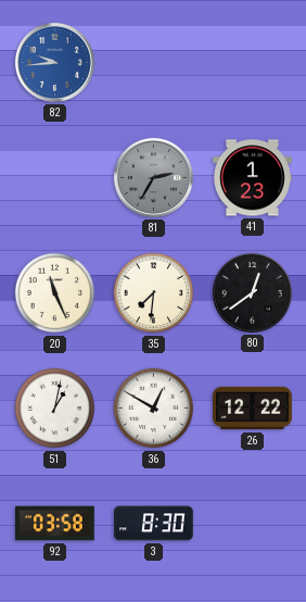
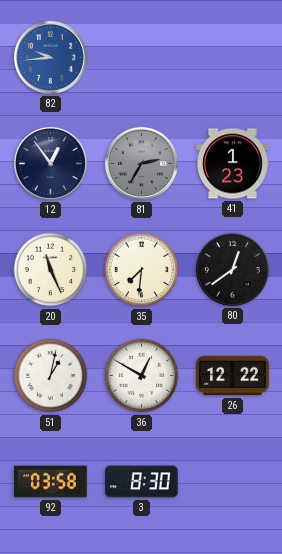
12: none -> 12:54
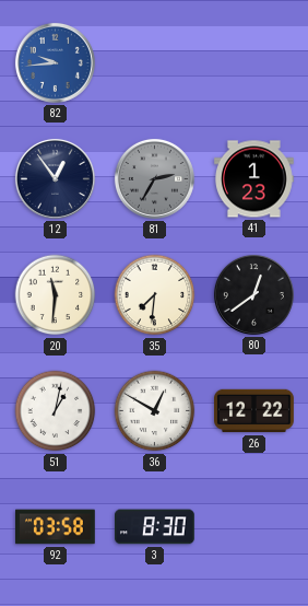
20: 11:26 -> 11:31
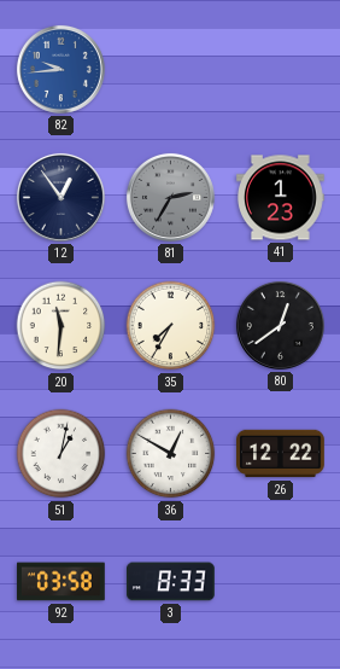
35: 7:31 -> 7:35
3: 8:30 -> 8:33
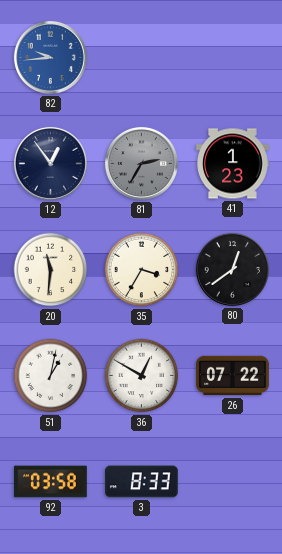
35: 7:35 -> 3:35
26: 12:22 -> 07:22
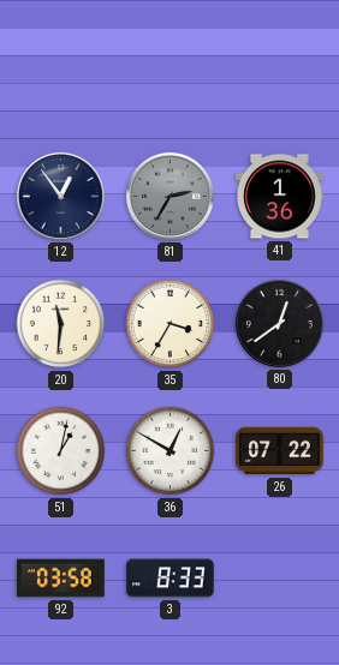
82: 9:44 -> none
41: 1:23 -> 1:36
